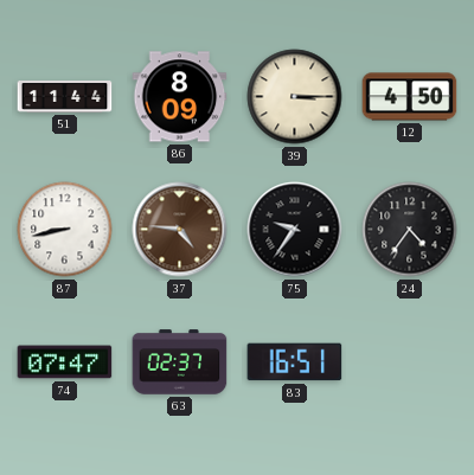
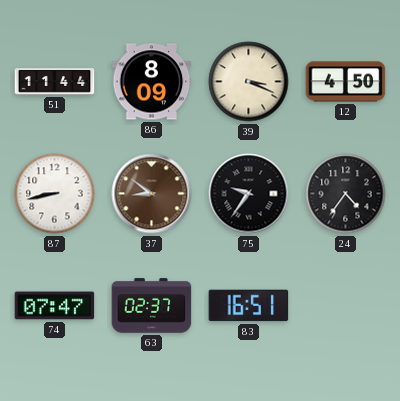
39: 3:15 -> 3:19
37: 4:46 -> 8:51
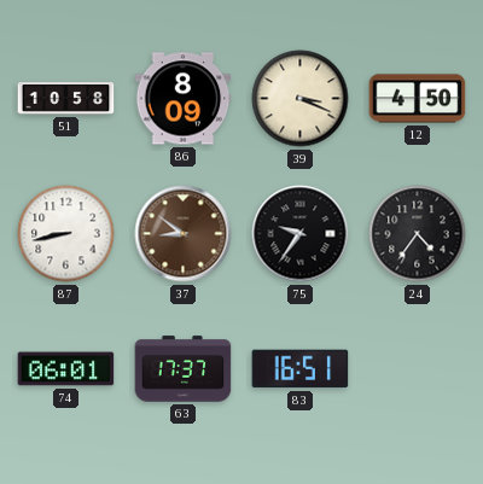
51: 11:44 -> 10:58
74: 07:47 -> 06:01
63: 02:37 -> 17:37
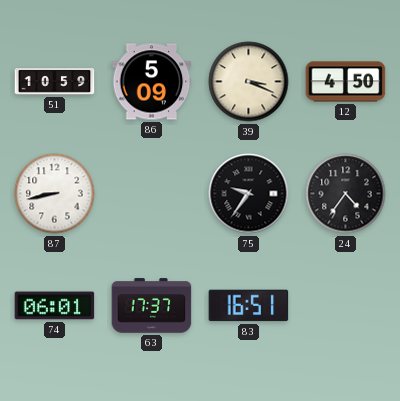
51: 10:58 -> 10:59
86: 8:09 -> 5:09
37: 8:51 -> none
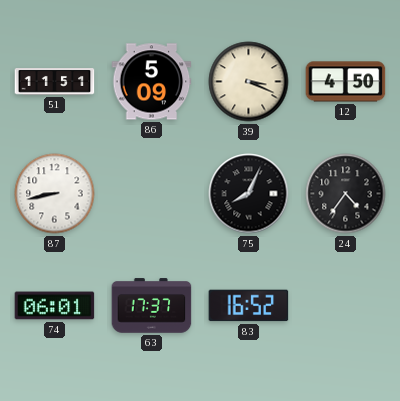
51: 10:59 -> 11:51
75: 9:36 -> 8:04
83: 16:51 -> 16:52
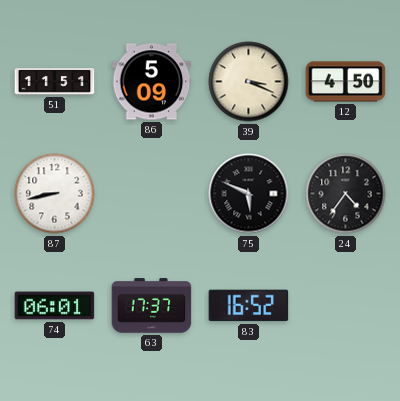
75: 8:04 -> 5:49
